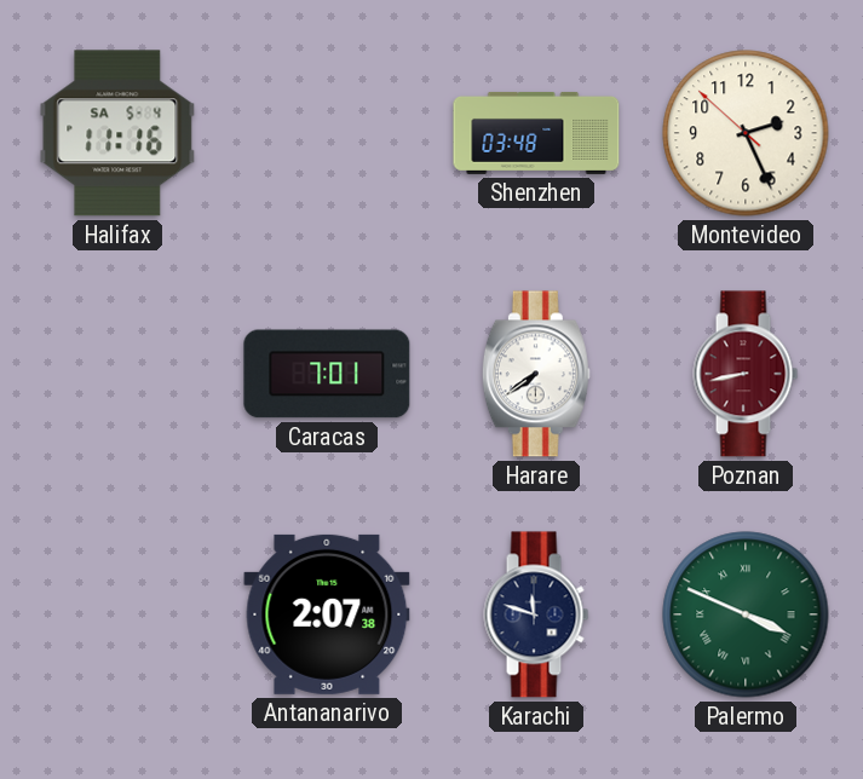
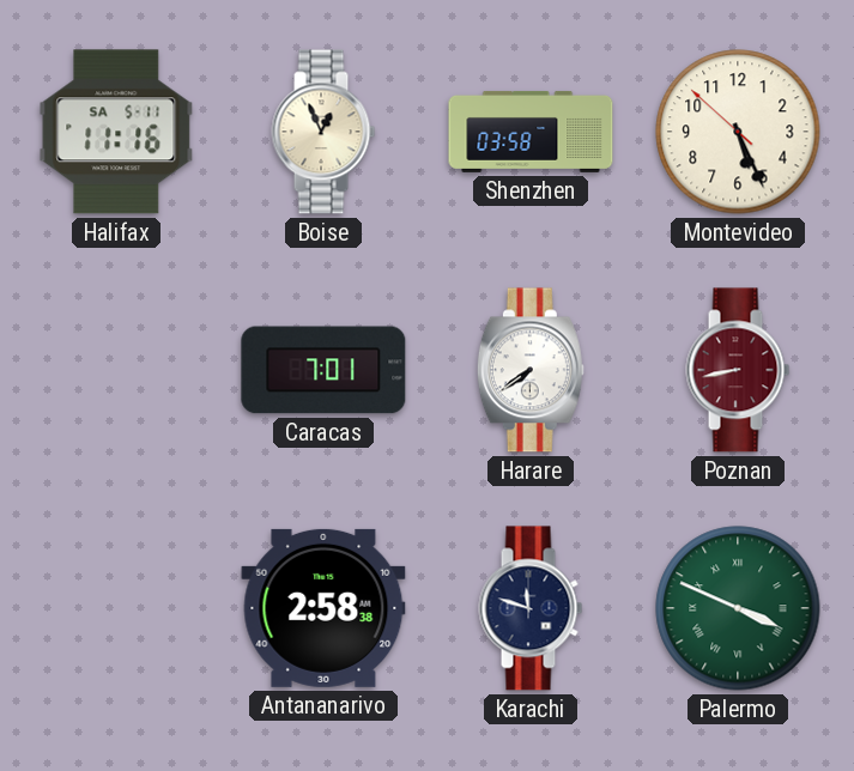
Halifax date: SA 5-4 -> SA 5-11
Boise: none -> 12:56
Shenzhen: 03:48 -> 03:58
Montevideo: 2:25 -> 5:25
Antananarivo: 2:07 -> 2:58
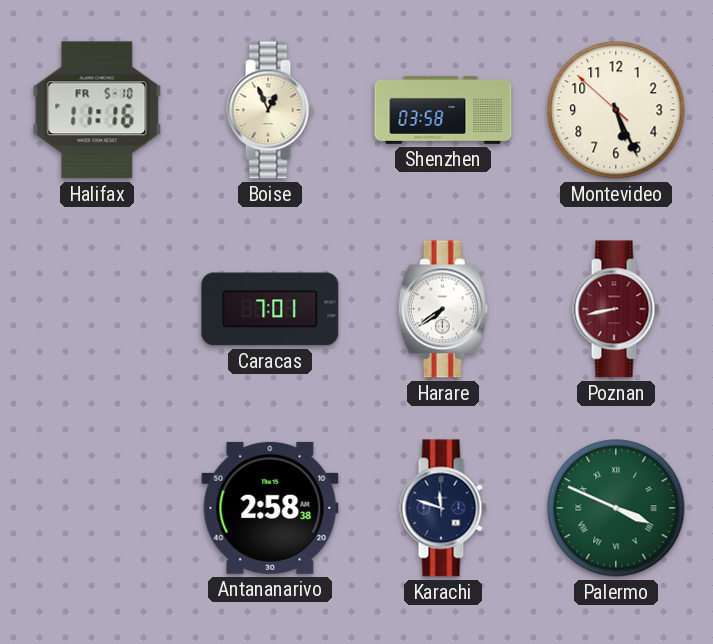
Halifax date: SA 5-11 -> FR 5-10
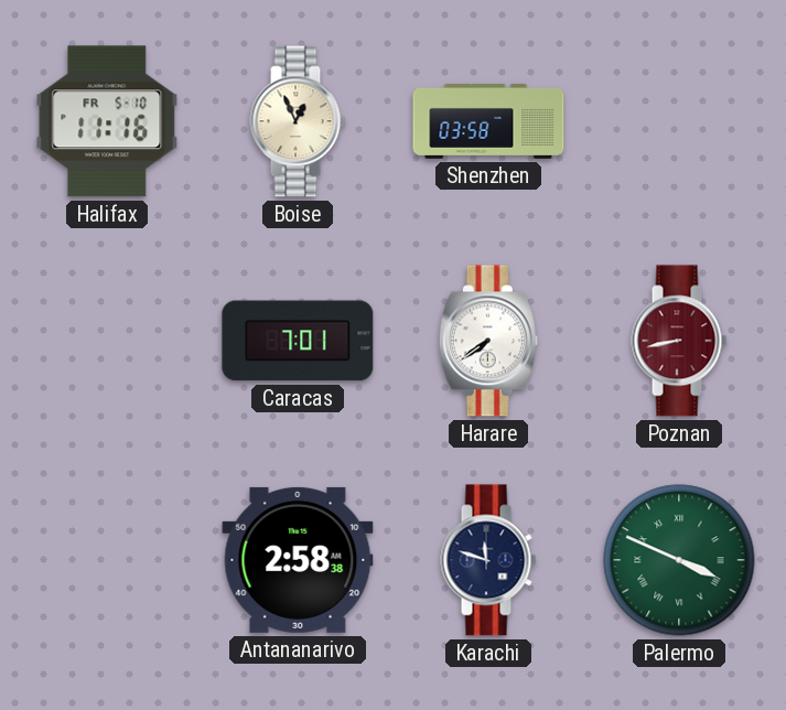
Montevideo: 5:25 -> none
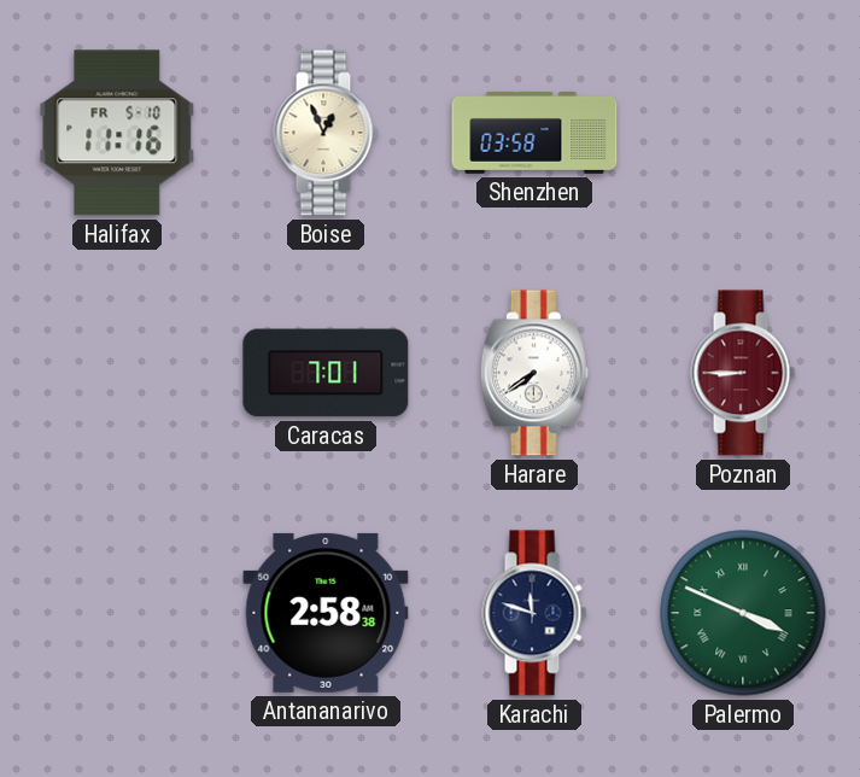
Poznan: 8:43 -> 8:45
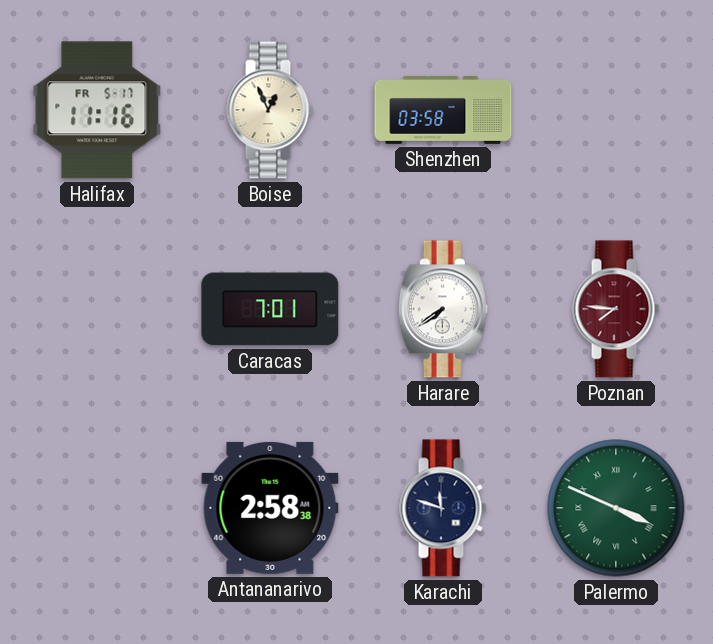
Halifax date: FR 5-10 -> FR 5-17
Poznan: 8:45 -> 7:46
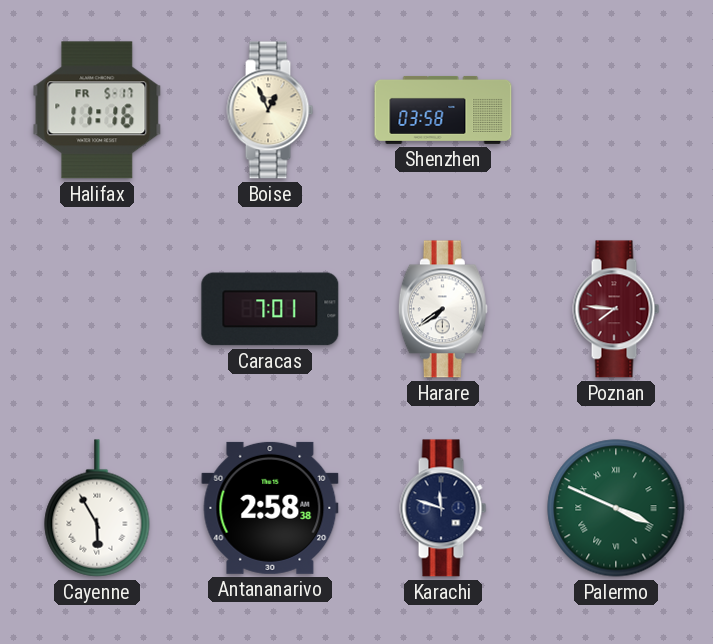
Cayenne: none -> 5:55
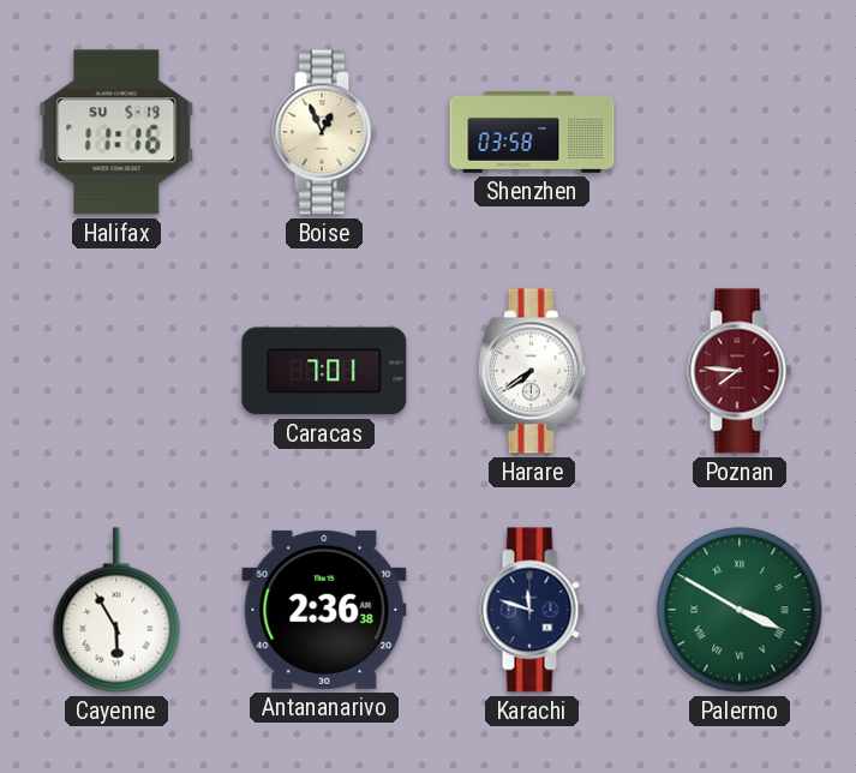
Halifax date: FR 5-17 -> SU 5-19
Antananarivo: 2:58 -> 2:36
Palermo: 3:49 -> 3:50
